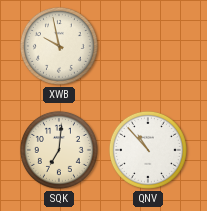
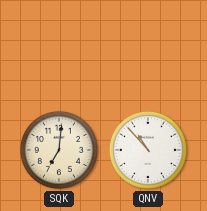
XWB: 9:58 -> none
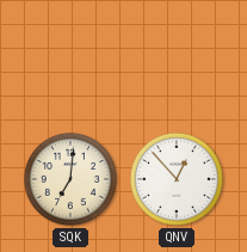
QNV: 10:53 -> 12:53
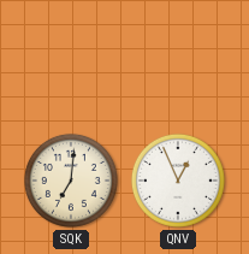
QNV: 12:53 -> 12:56
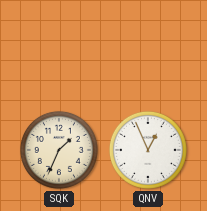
SQK: 7:01 -> 1:34
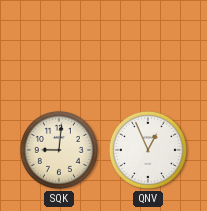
SQK: 1:34 -> 9:01
